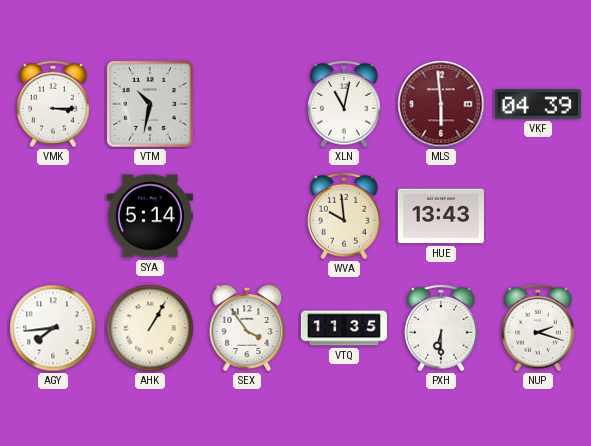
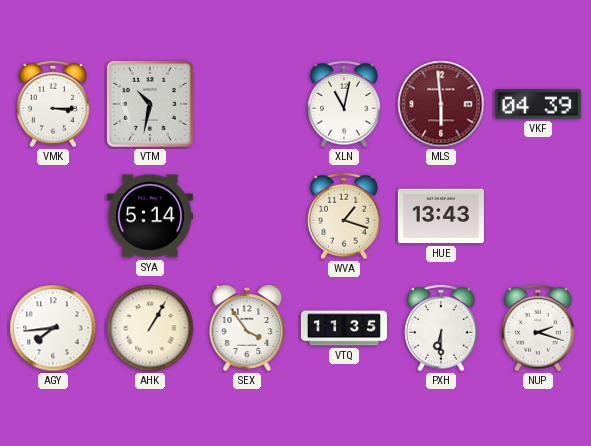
WVA: 9:59 -> 1:18
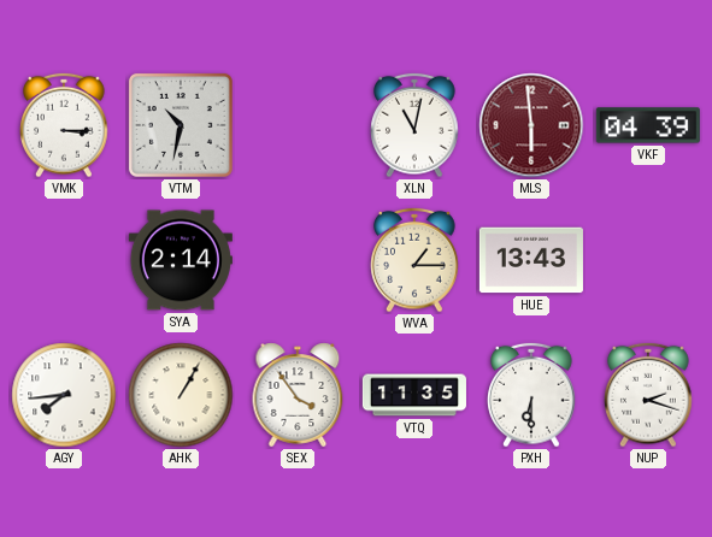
SYA: 5:14 -> 2:14
WVA: 1:18 -> 1:15
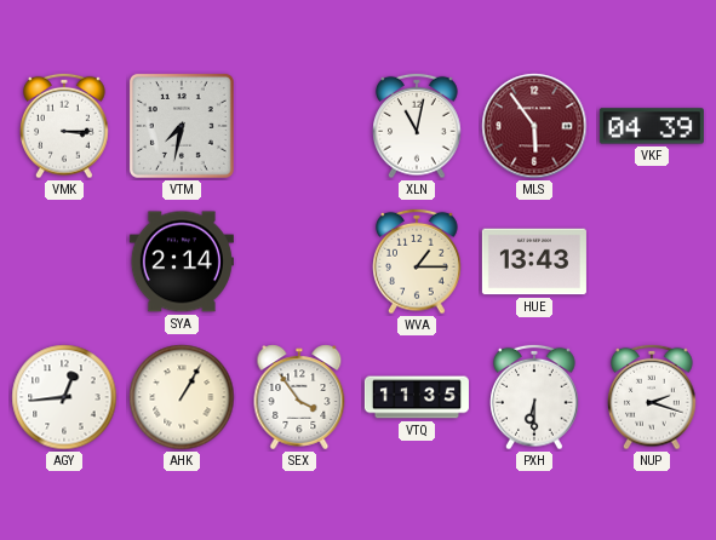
VTM: 10:32 -> 7:32
MLS: 5:59 -> 5:54
AGY: 7:44 -> 12:44
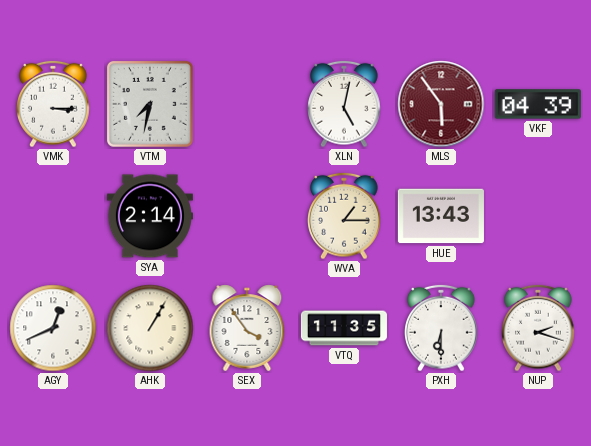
XLN: 11:02 -> 5:02
AGY: 12:44 -> 12:41
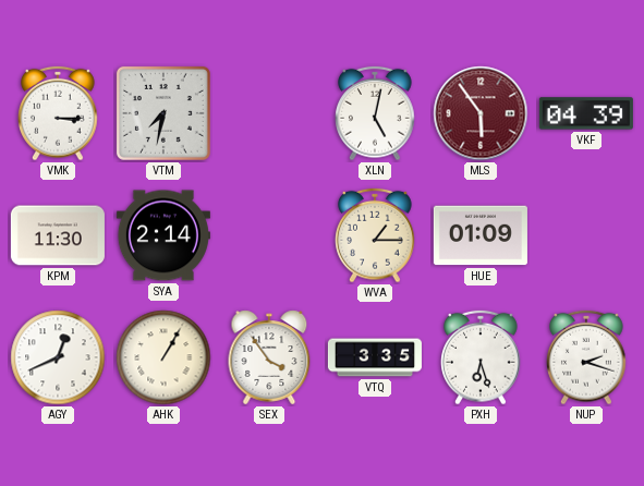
KPM: none -> 11:30
HUE: 13:43 -> 01:09
VTQ: 11:35 -> 3:35
PXH: 6:30 -> 6:27
